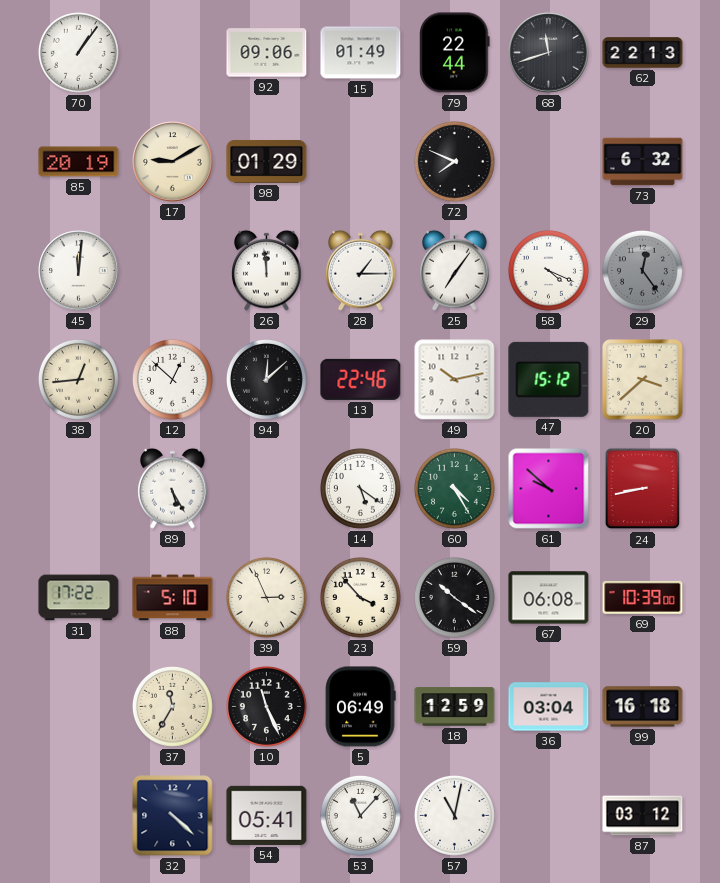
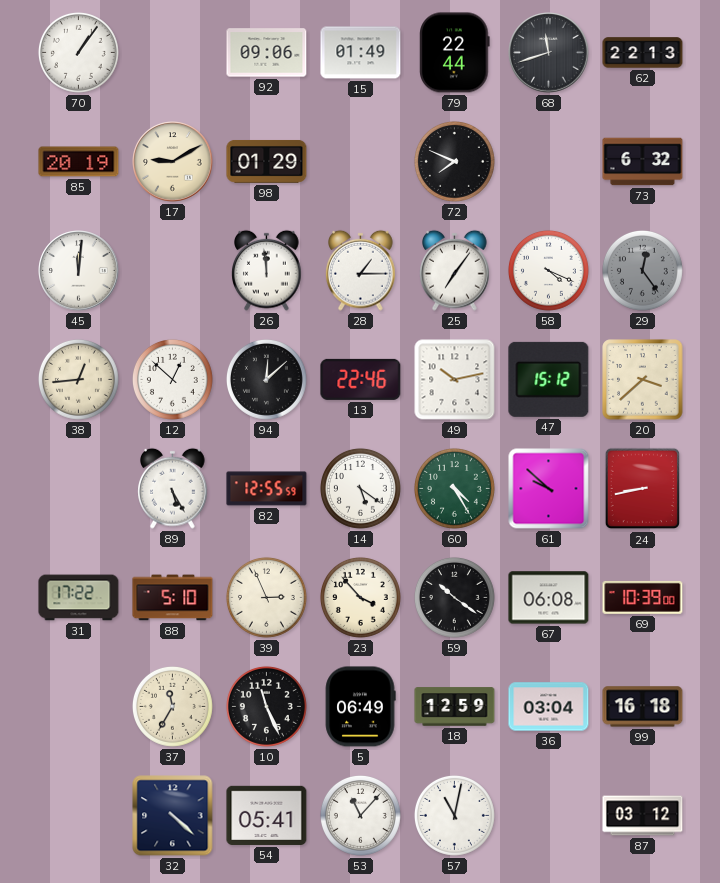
82: none -> 12:55
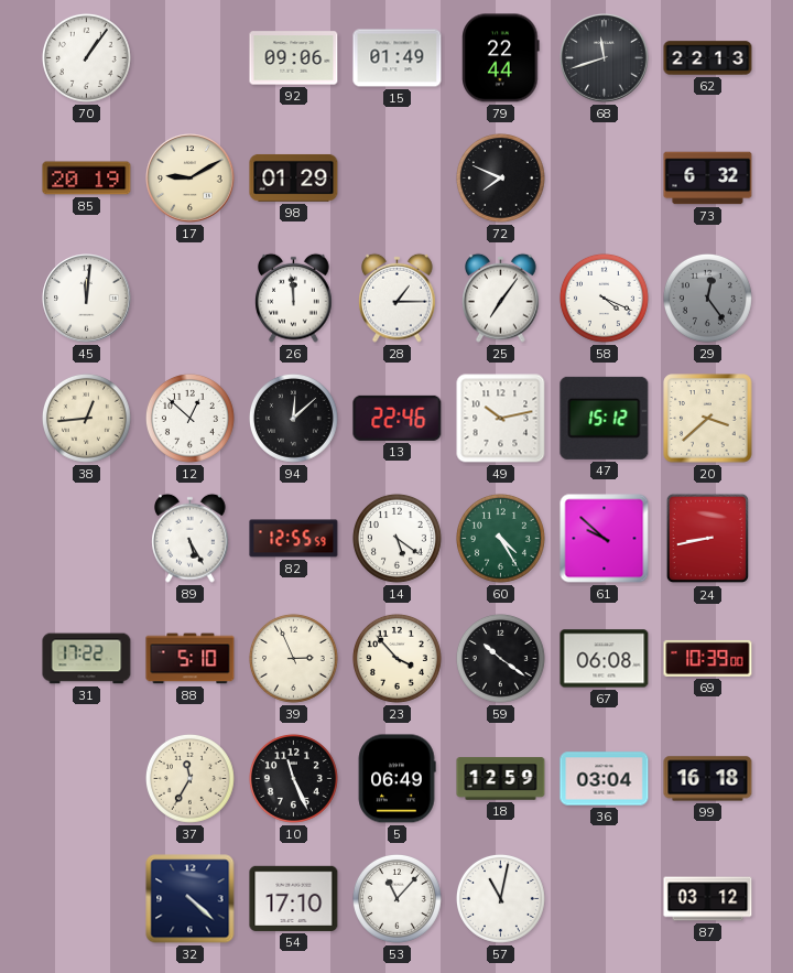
54: 05:41 -> 17:10
